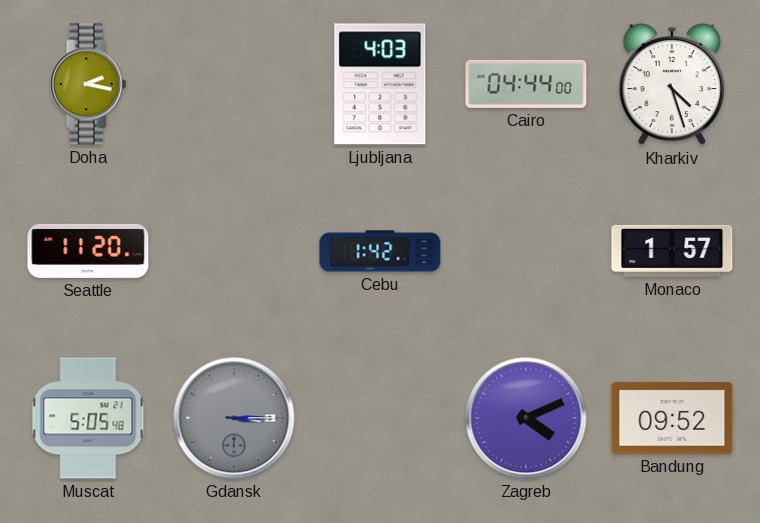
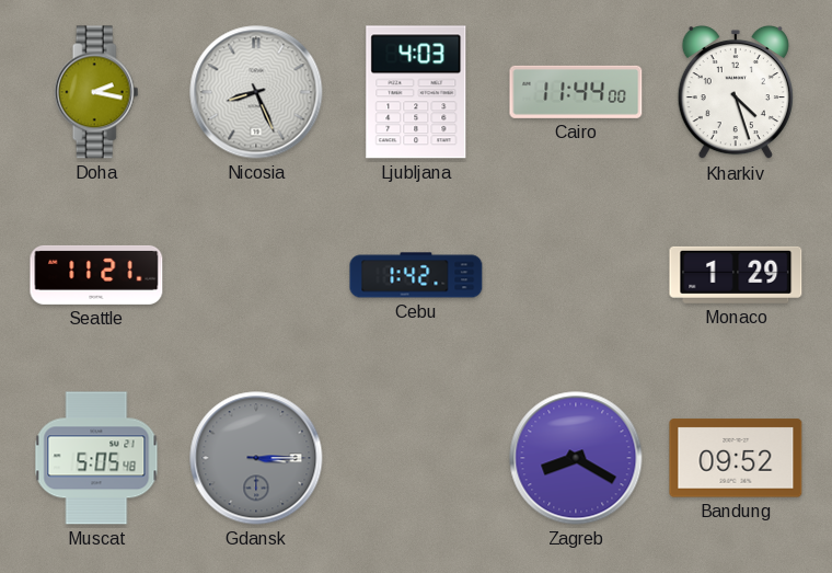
Nicosia: none -> 8:26
Cairo: 04:44 -> 11:44
Seattle: 11:20 -> 11:21
Monaco: 1:57 -> 1:29
Zagreb: 4:11 -> 8:20
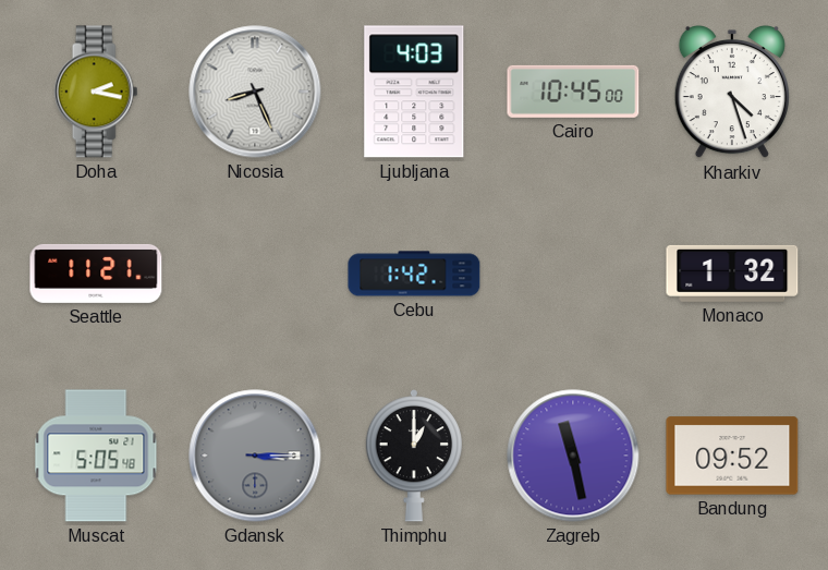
Cairo: 11:44 -> 10:45
Monaco: 1:29 -> 1:32
Thimphu: none -> 1:00
Zagreb: 8:20 -> 11:28
